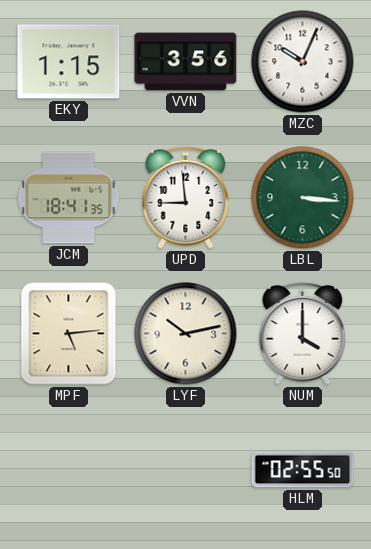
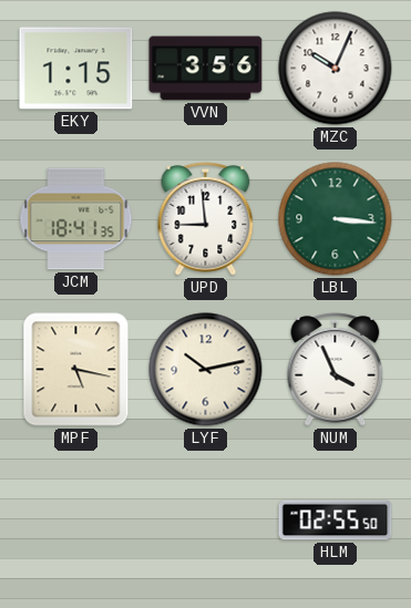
MPF: 5:14 -> 5:17
NUM: 4:00 -> 3:56
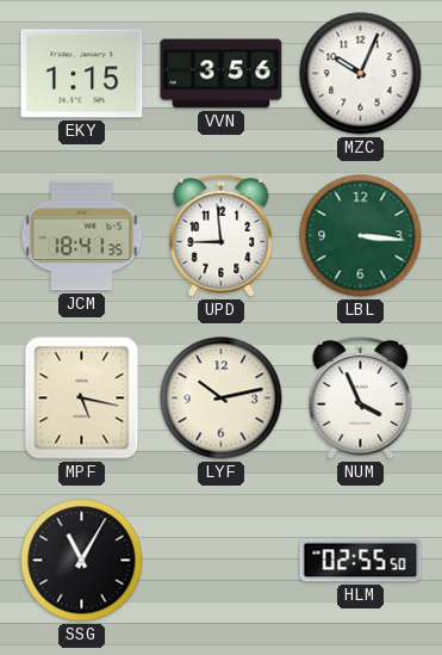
SSG: none -> 11:05
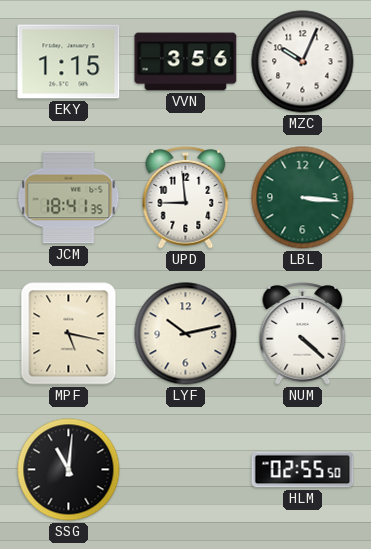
NUM: 3:56 -> 4:22
SSG: 11:05 -> 11:01
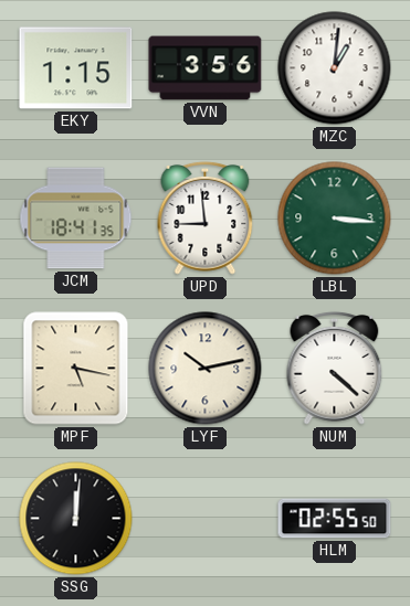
MZC: 10:04 -> 1:01
SSG: 11:01 -> 12:01
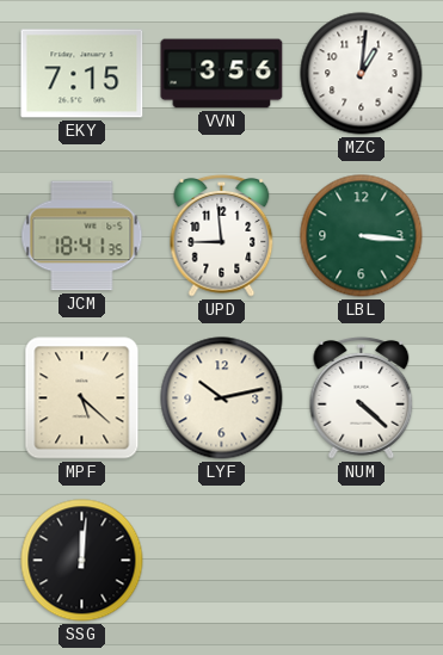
EKY: 1:15 -> 7:15
MPF: 5:17 -> 5:22
HLM: 02:55 -> none
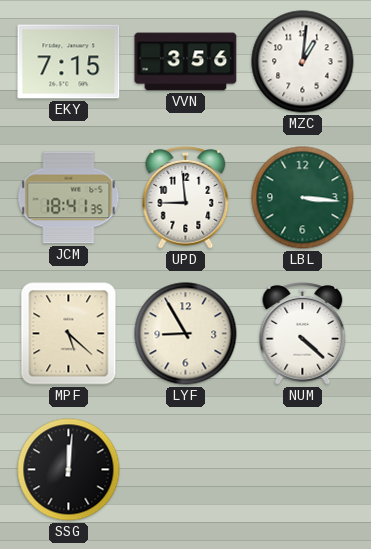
LYF: 10:13 -> 8:55
